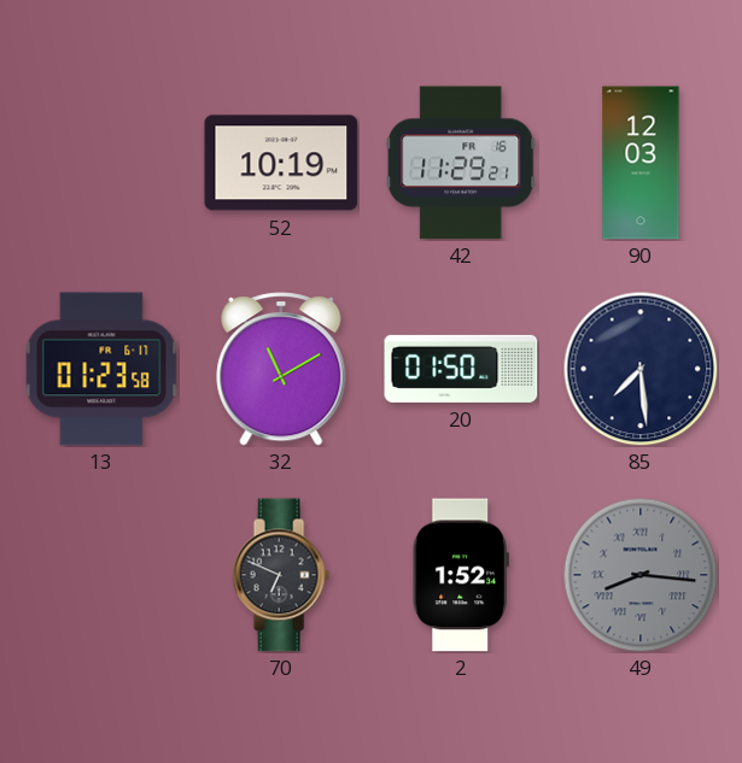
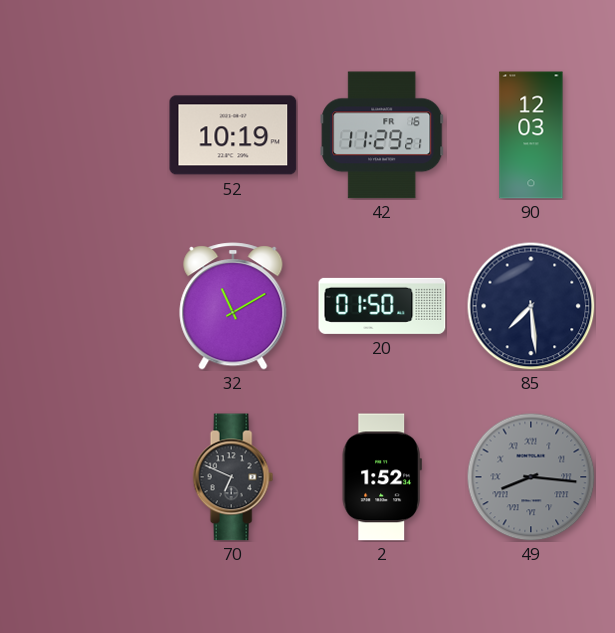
13: 01:23 -> none
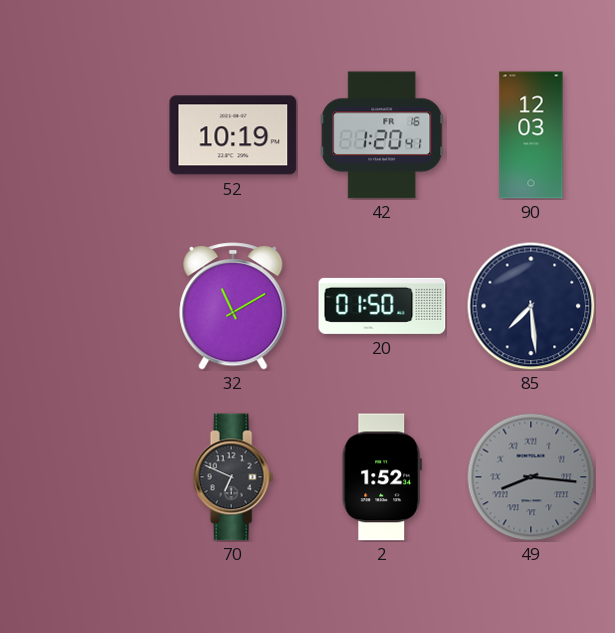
42: 11:29 -> 1:20
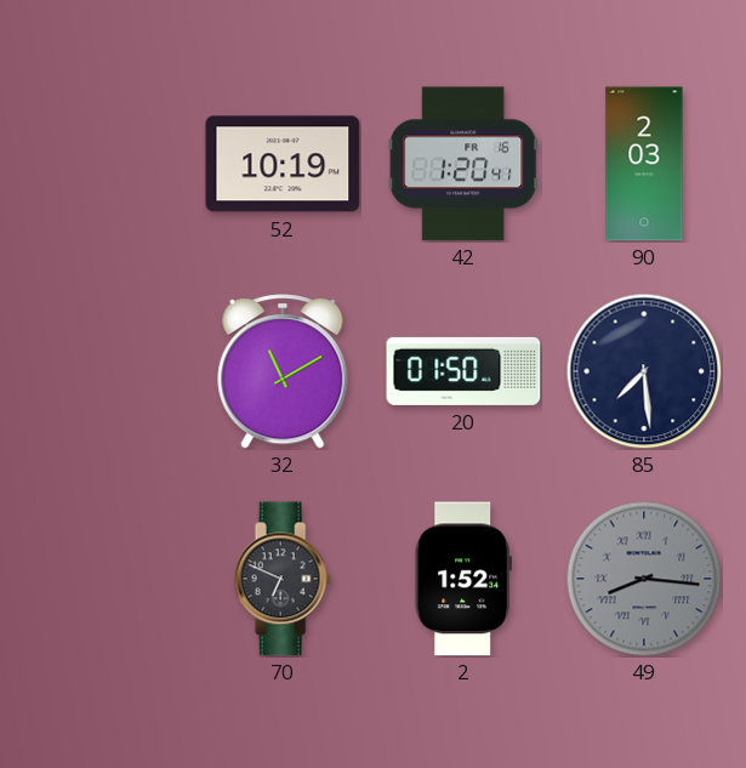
90: 12:03 -> 2:03
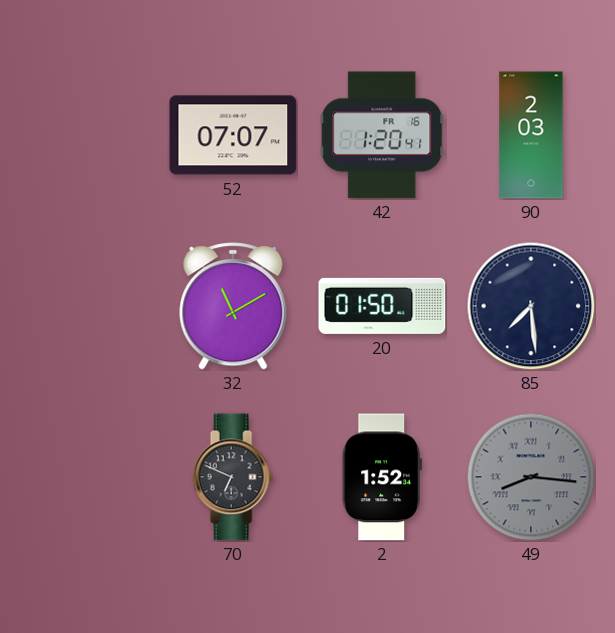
52: 10:19 -> 07:07
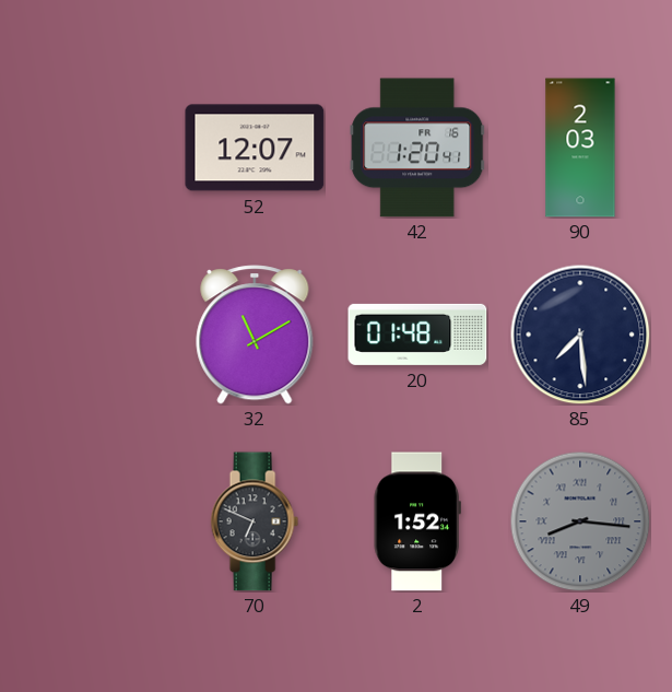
52: 07:07 -> 12:07
20: 01:50 -> 01:48
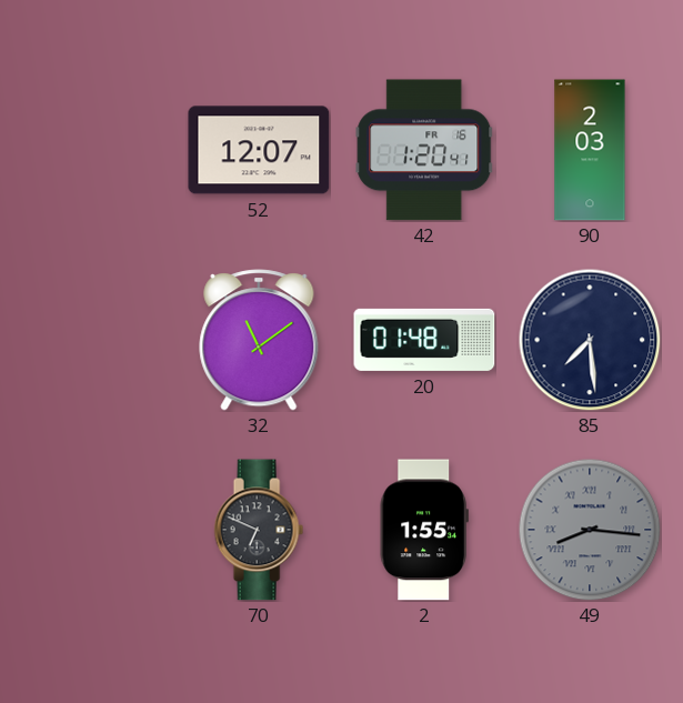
32: 11:10 -> 11:09
2: 1:52 -> 1:55
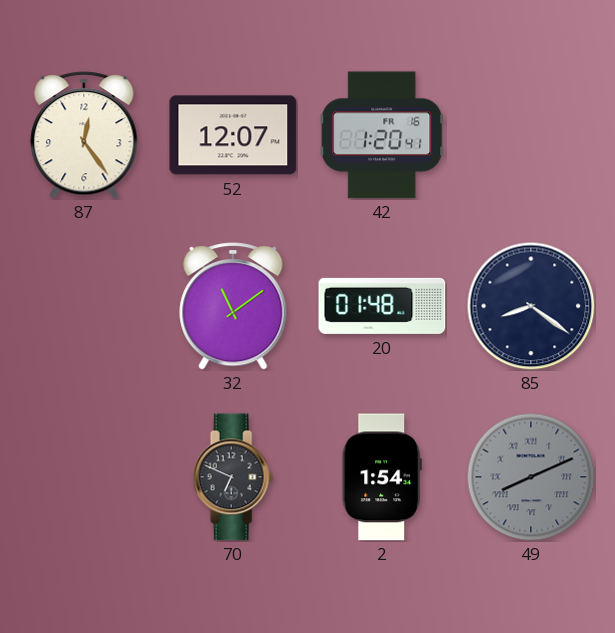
87: none -> 12:24
90: 2:03 -> none
85: 7:29 -> 8:21
2: 1:55 -> 1:54
49: 8:16 -> 8:11
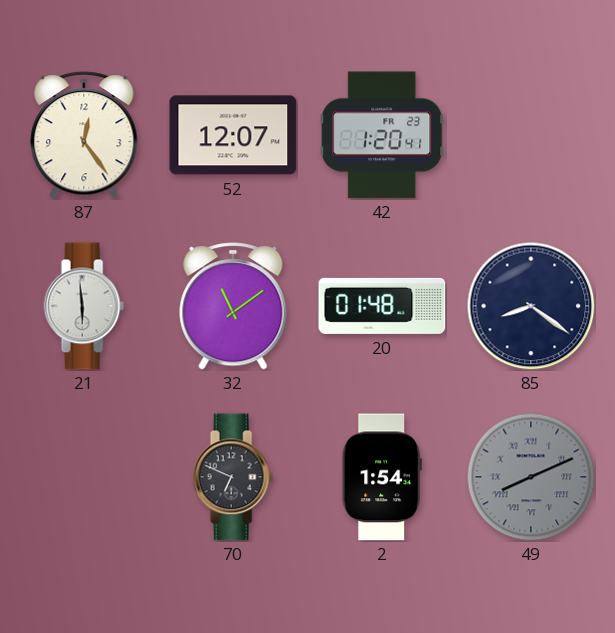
42 date: FR 16 -> FR 23
21: none -> 5:59
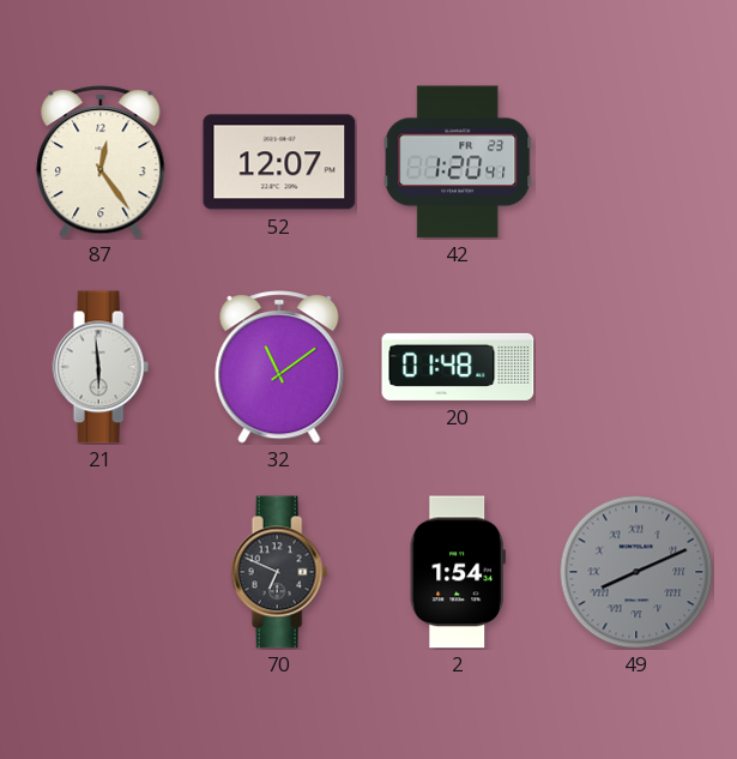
85: 8:21 -> none
